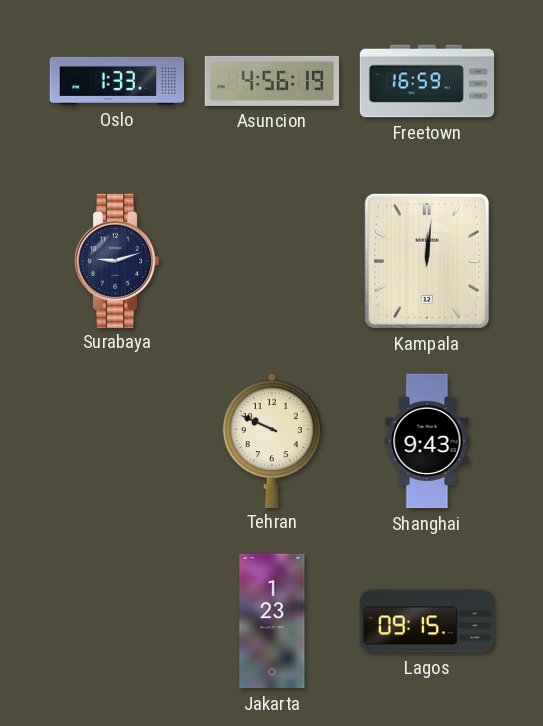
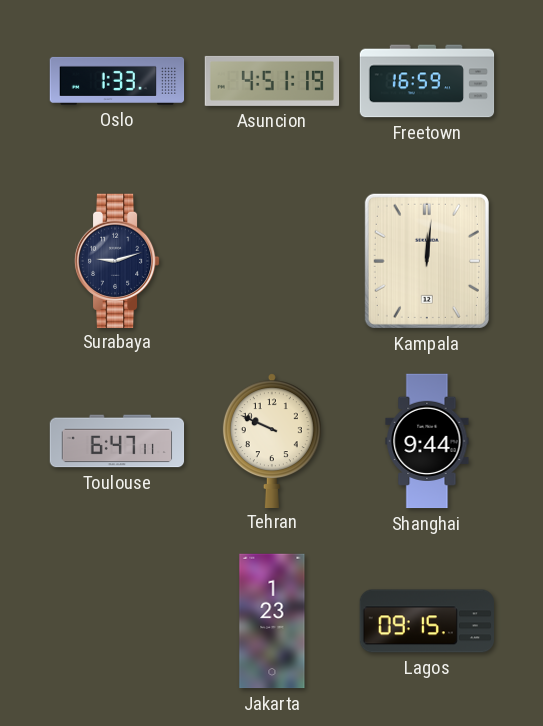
Asuncion: 4:56 -> 4:51
Toulouse: none -> 6:47
Shanghai: 9:43 -> 9:44
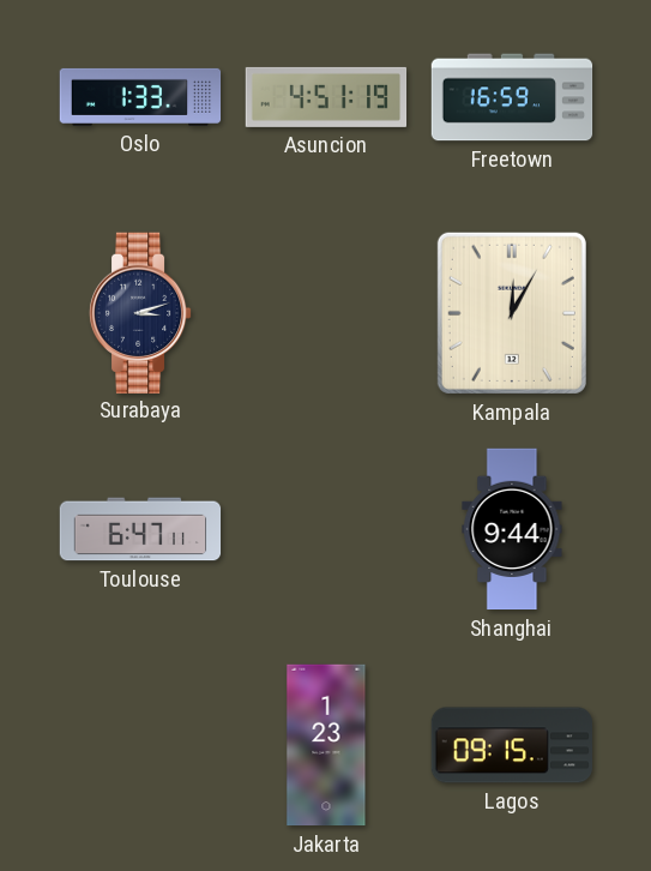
Surabaya: 9:12 -> 3:12
Kampala: 12:01 -> 12:05
Tehran: 9:49 -> none
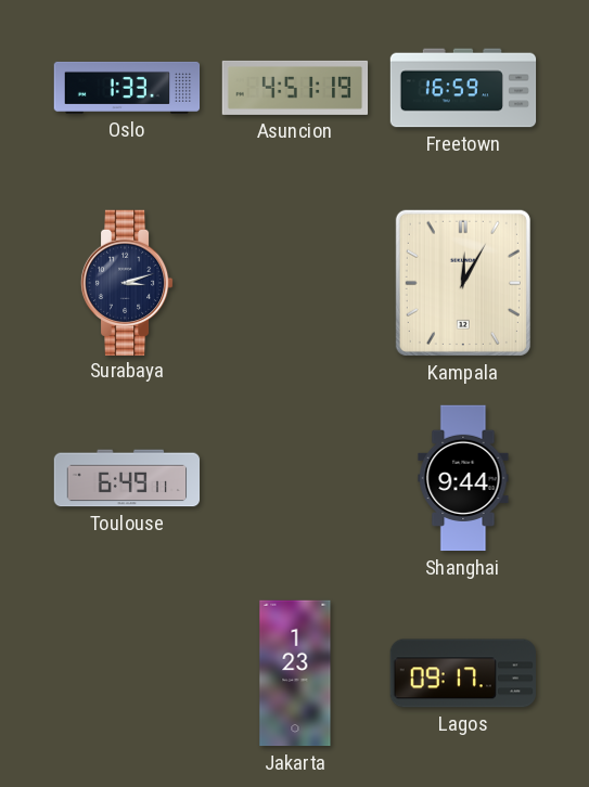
Toulouse: 6:47 -> 6:49
Lagos: 09:15 -> 09:17
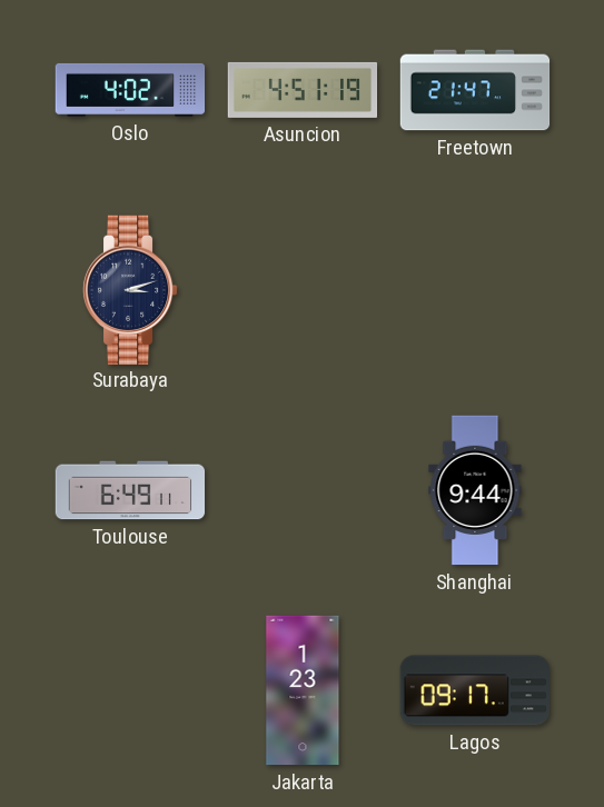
Oslo: 1:33 -> 4:02
Freetown: 16:59 -> 21:47
Kampala: 12:05 -> none
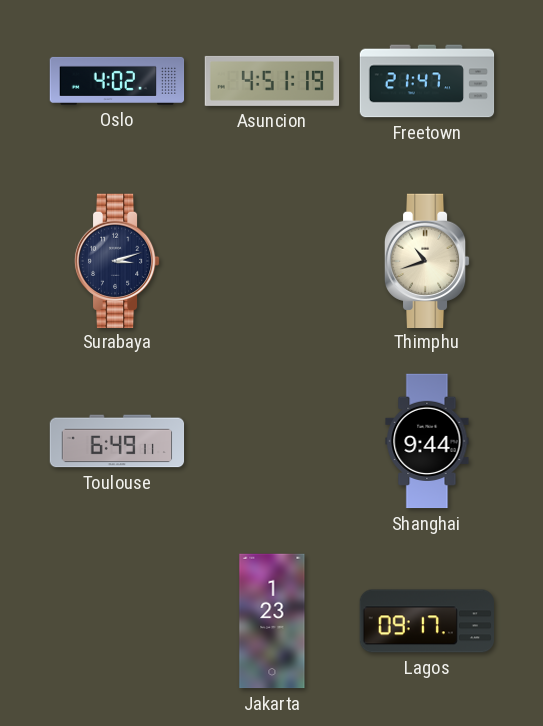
Thimphu: none -> 10:42
